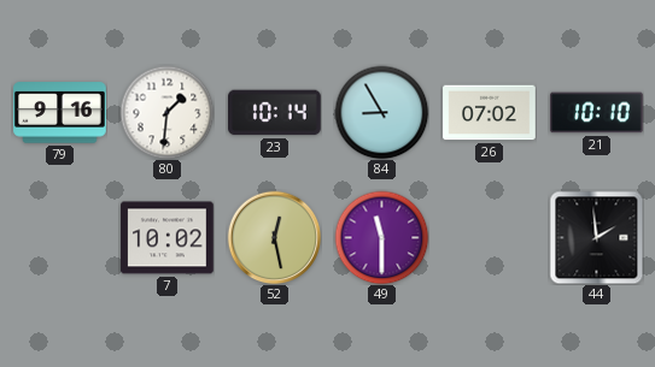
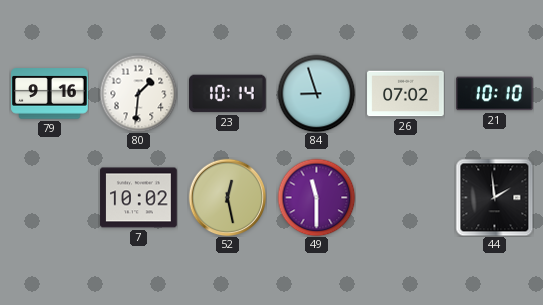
84: 8:55 -> 8:57
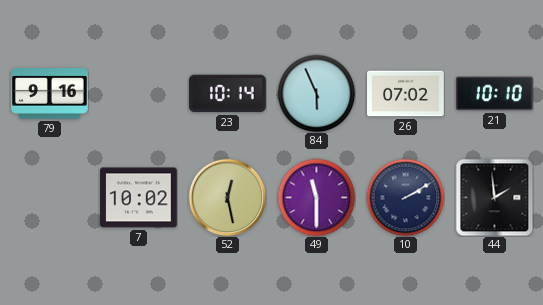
80: 1:31 -> none
84: 8:57 -> 5:56
10: none -> 2:10
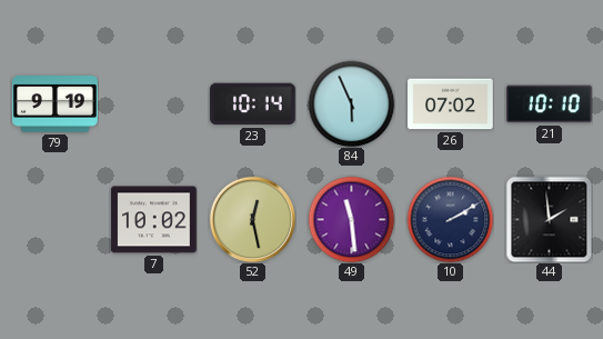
79: 9:16 -> 9:19
49: 11:30 -> 11:29
